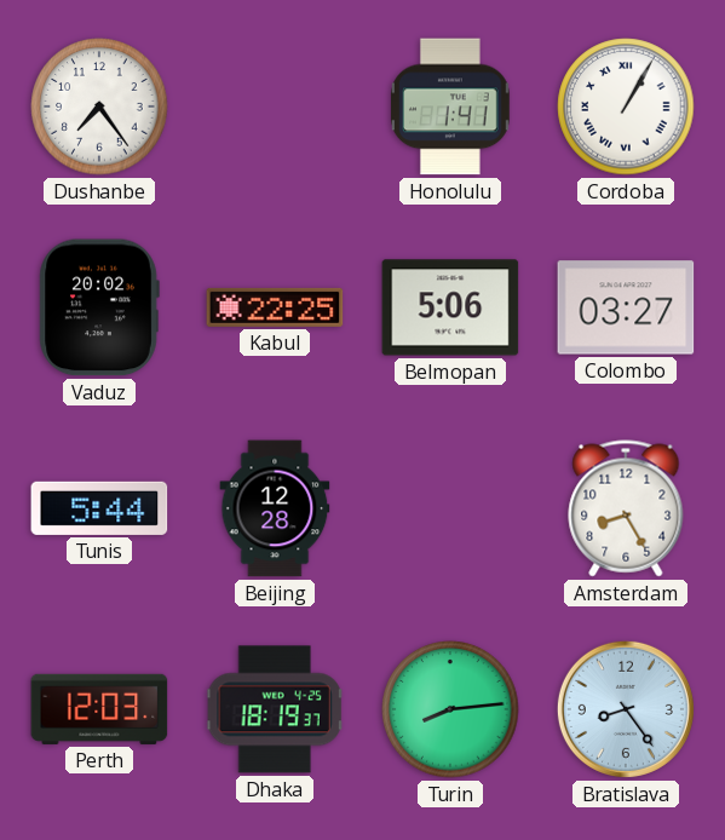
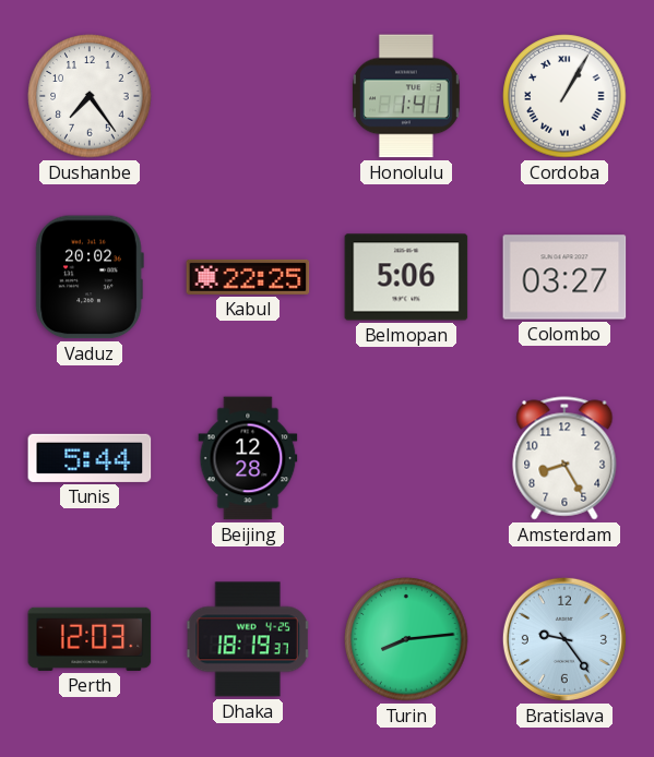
Bratislava: 8:24 -> 9:24
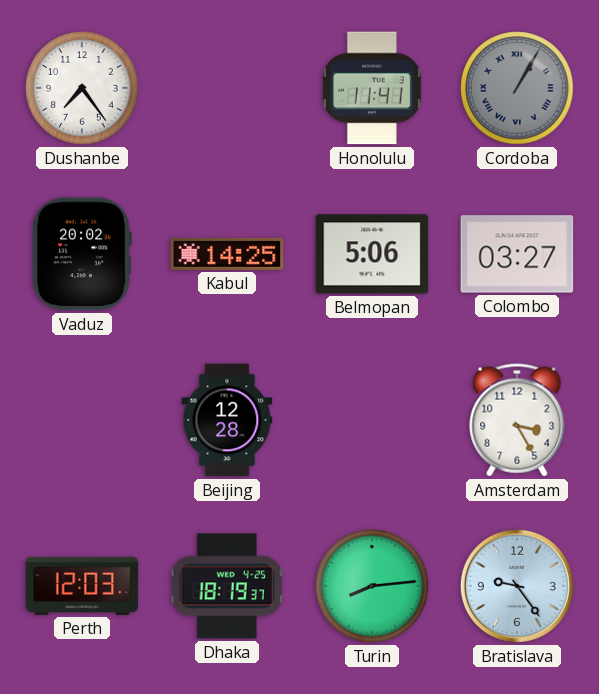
Honolulu: 1:41 -> 11:41
Cordoba dial: white -> grey
Kabul: 22:25 -> 14:25
Tunis: 5:44 -> none
Amsterdam: 8:25 -> 3:25
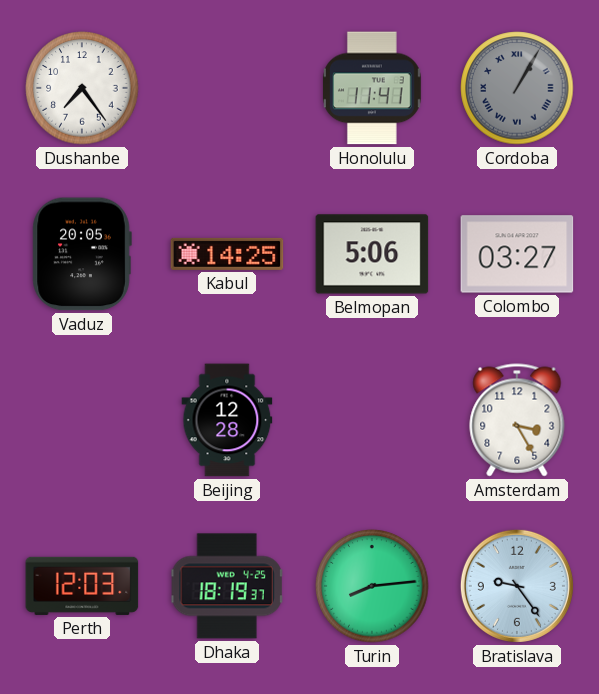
Vaduz: 20:02 -> 20:05
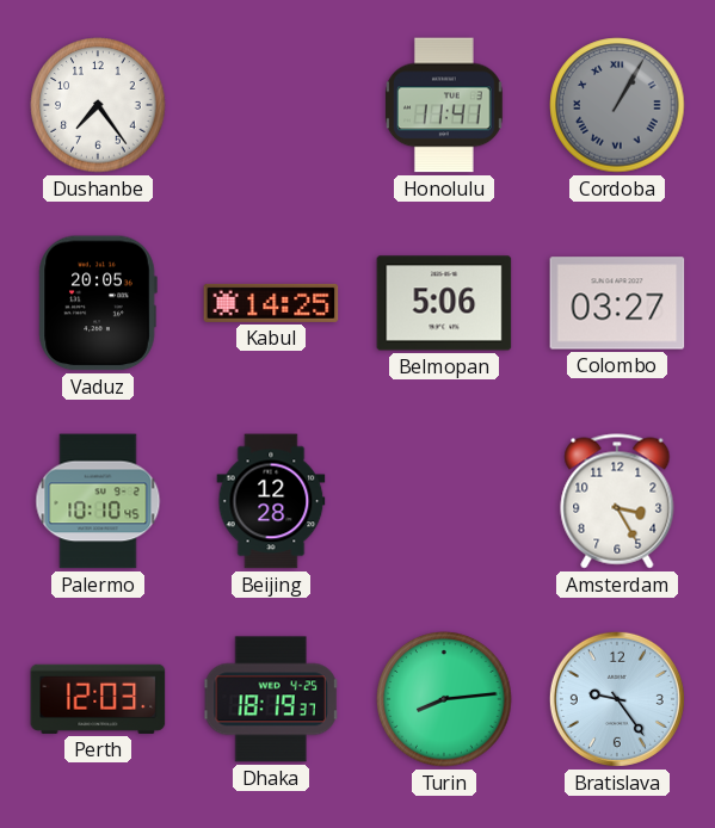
Palermo: none -> 10:10
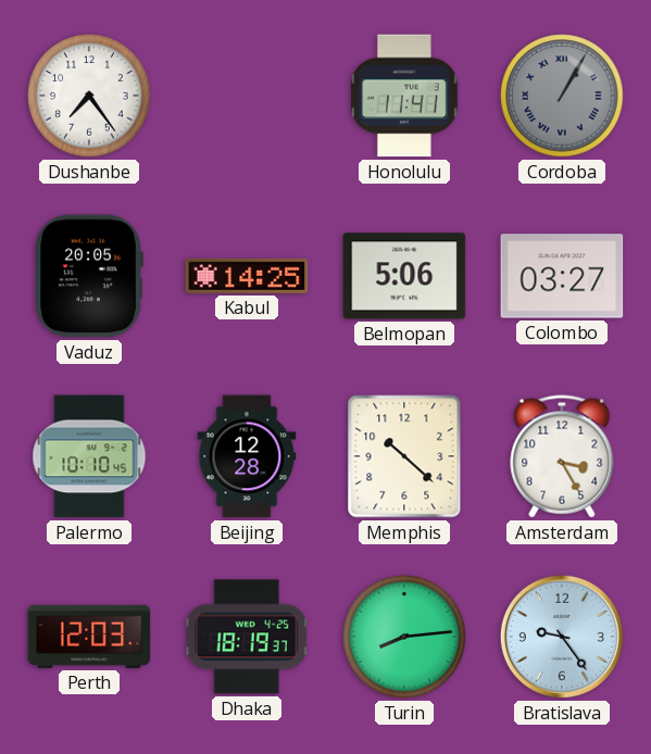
Memphis: none -> 10:22
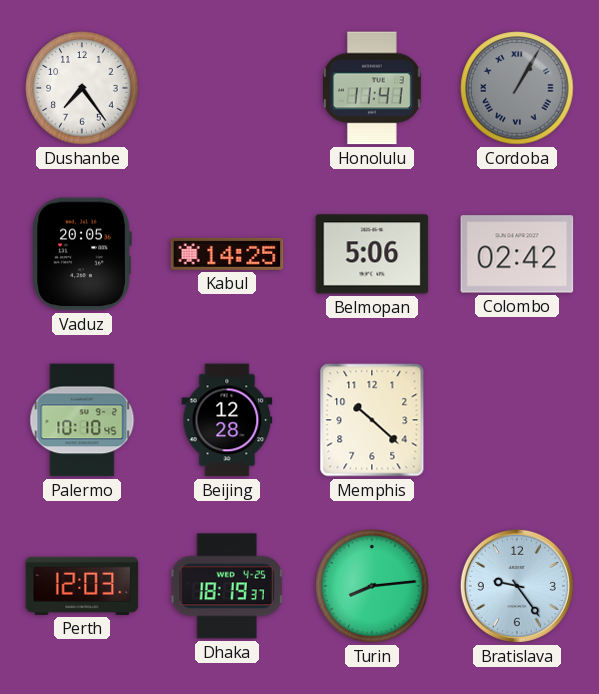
Colombo: 03:27 -> 02:42
Amsterdam: 3:25 -> none
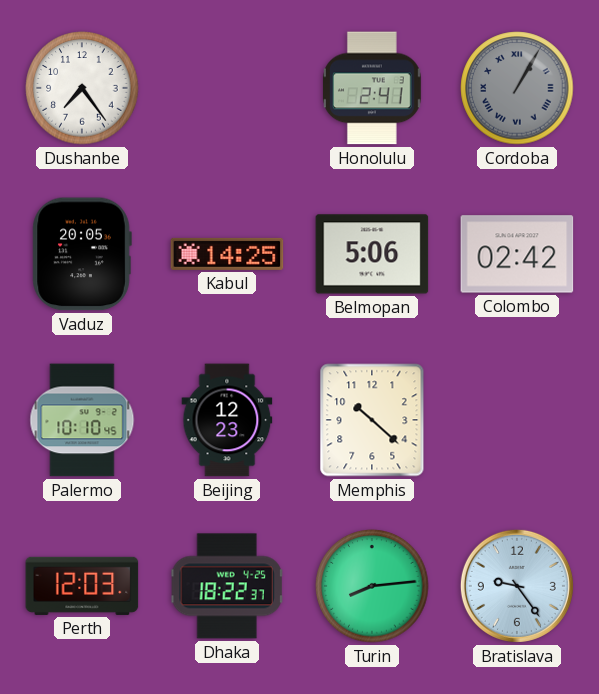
Honolulu: 11:41 -> 2:41
Beijing: 12:28 -> 12:23
Dhaka: 18:19 -> 18:22
